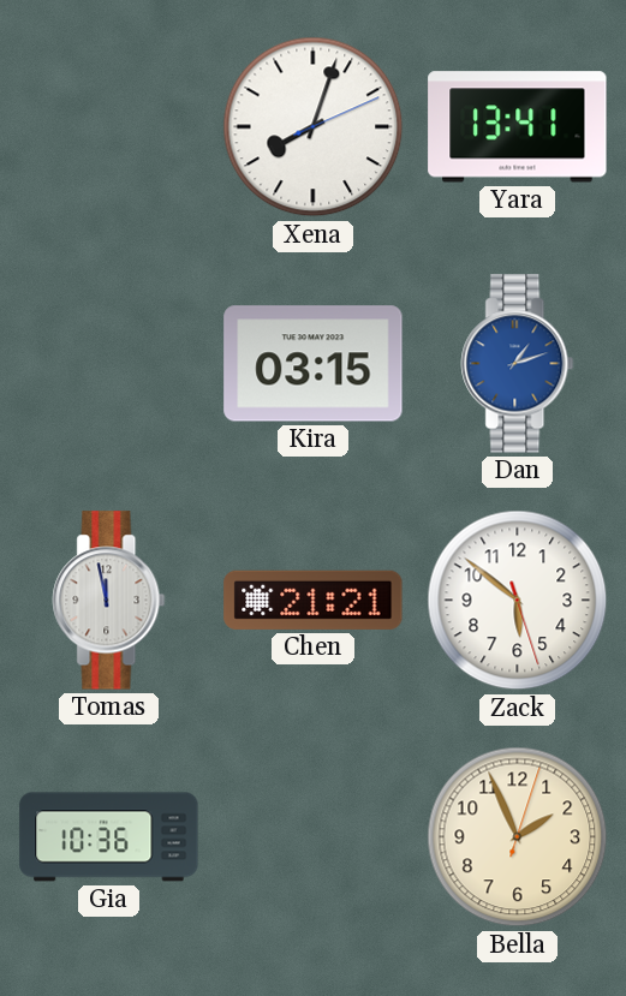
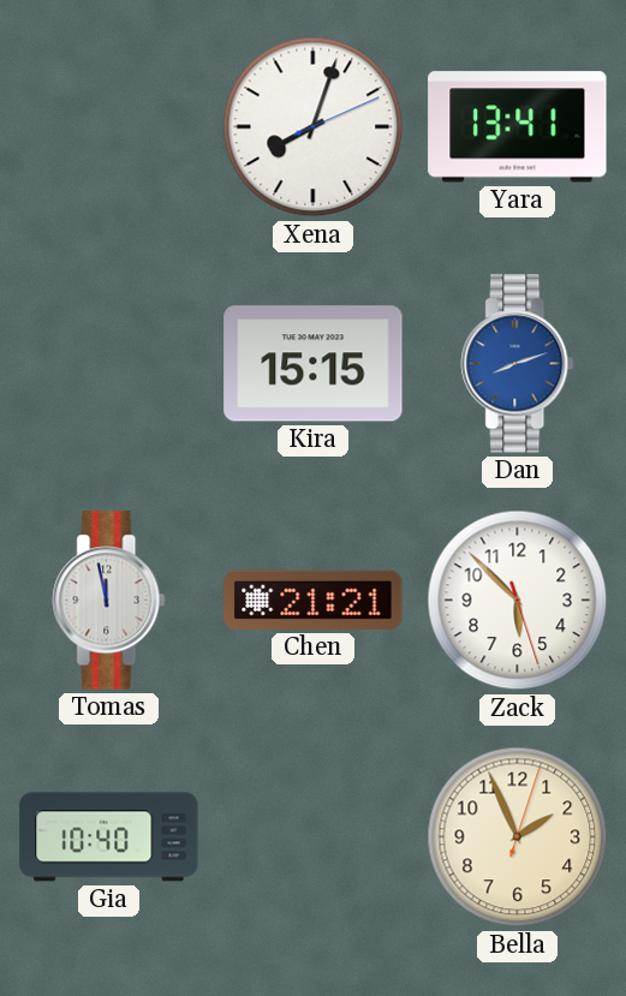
Kira: 03:15 -> 15:15
Dan: 1:12 -> 8:12
Zack: 5:51 -> 5:52
Gia: 10:36 -> 10:40
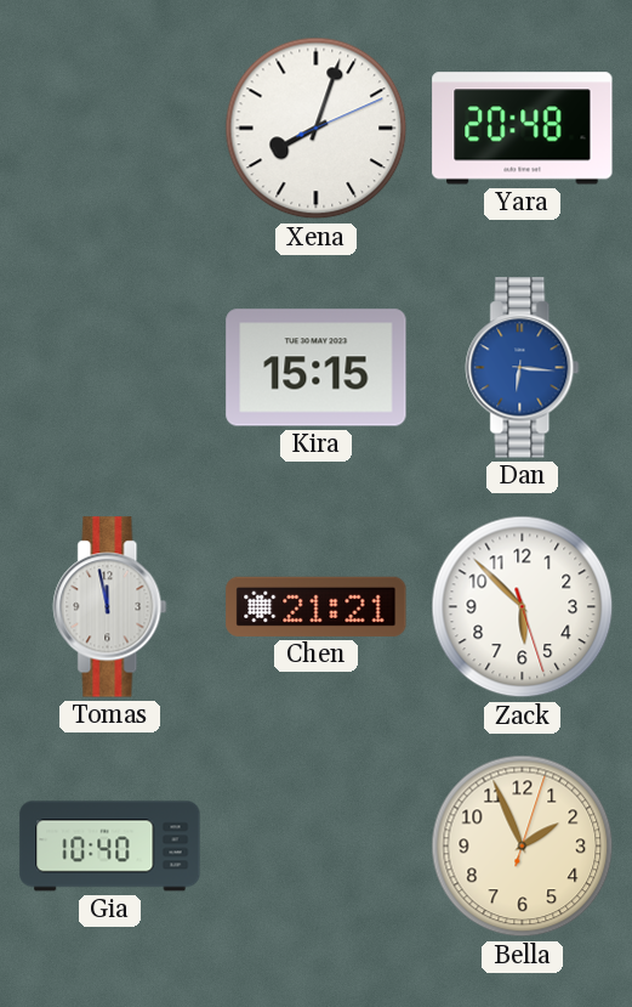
Yara: 13:41 -> 20:48
Dan: 8:12 -> 6:16
